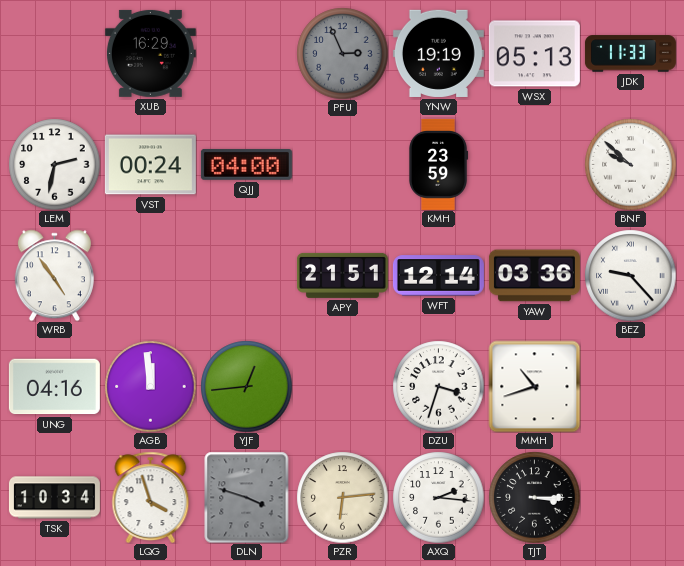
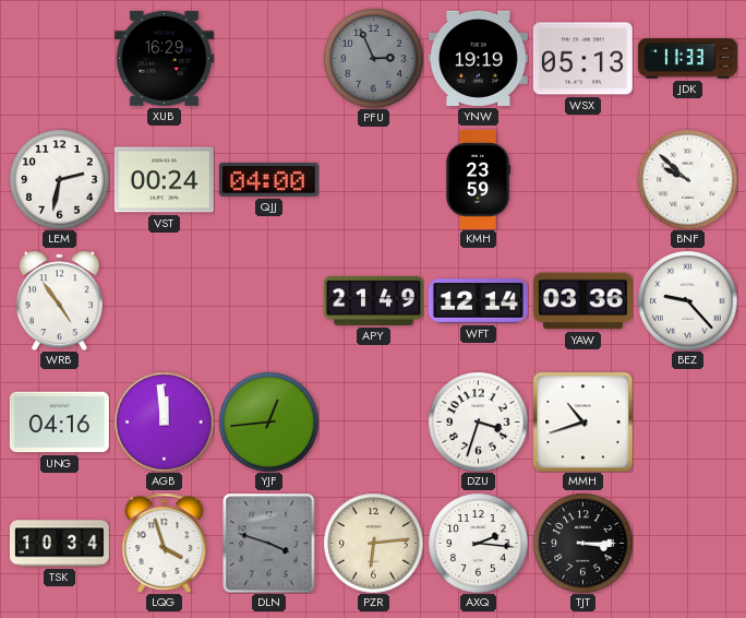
APY: 21:51 -> 21:49
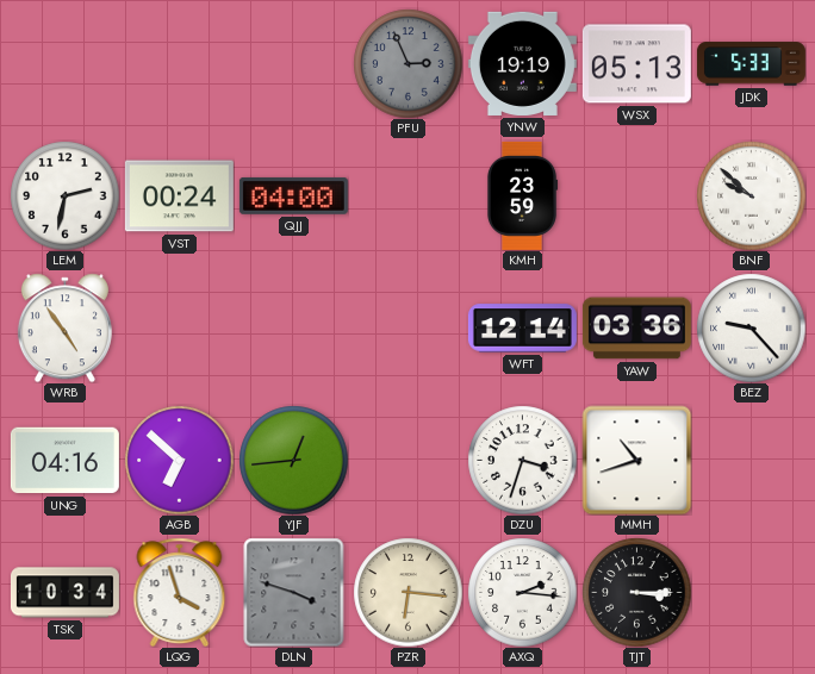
XUB: 16:29 -> none
JDK: 11:33 -> 5:33
APY: 21:49 -> none
AGB: 11:59 -> 6:52
PZR: 6:14 -> 6:16
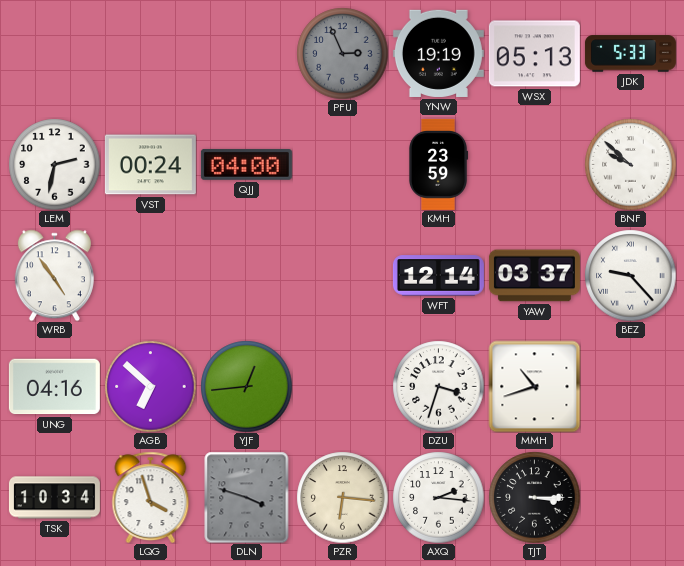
YAW: 03:36 -> 03:37
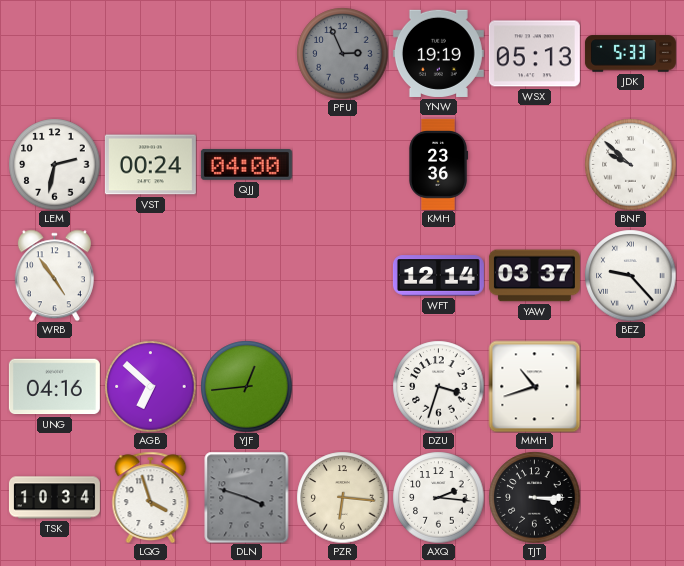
KMH: 23:59 -> 23:36
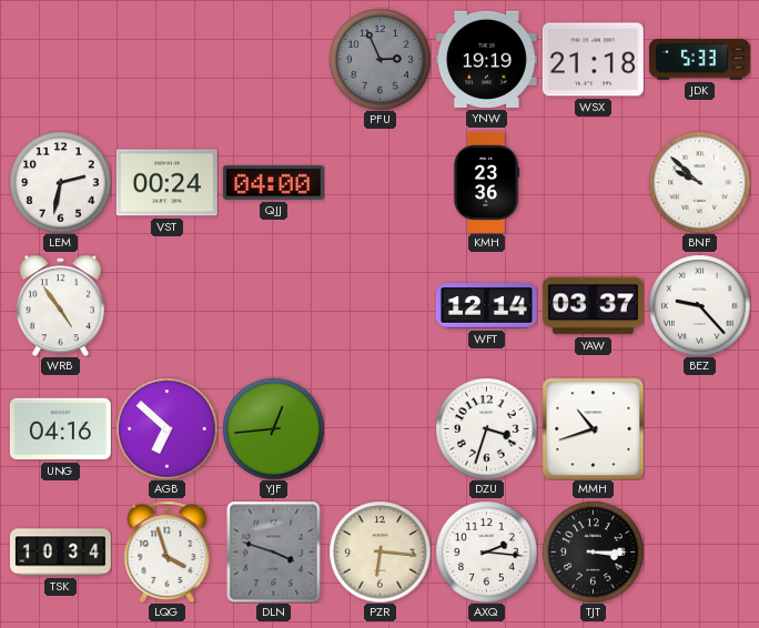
WSX: 05:13 -> 21:18
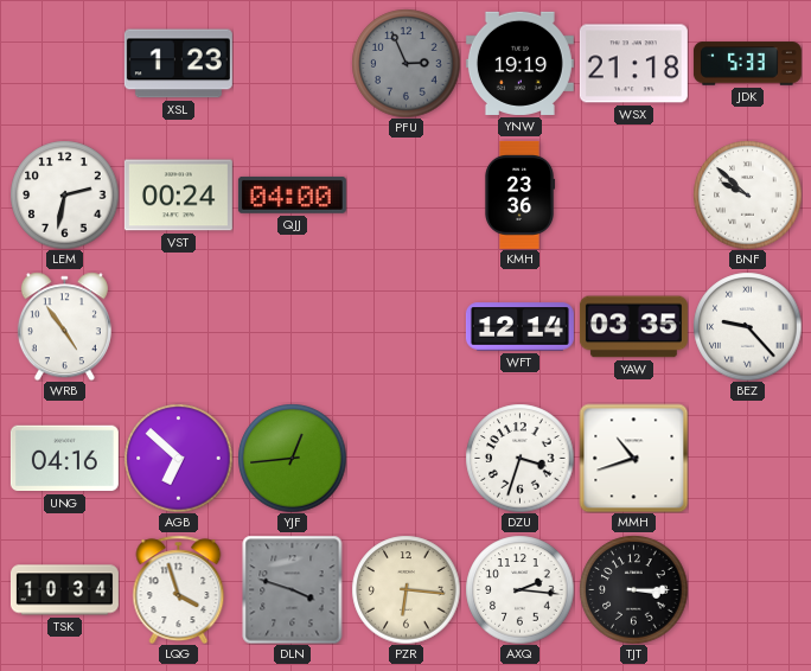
XSL: none -> 1:23
YAW: 03:37 -> 03:35
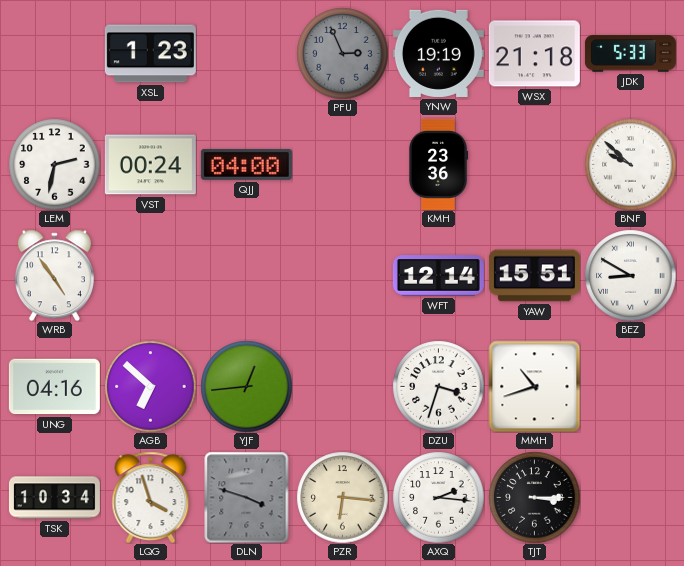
YAW: 03:35 -> 15:51
BEZ: 9:23 -> 8:50
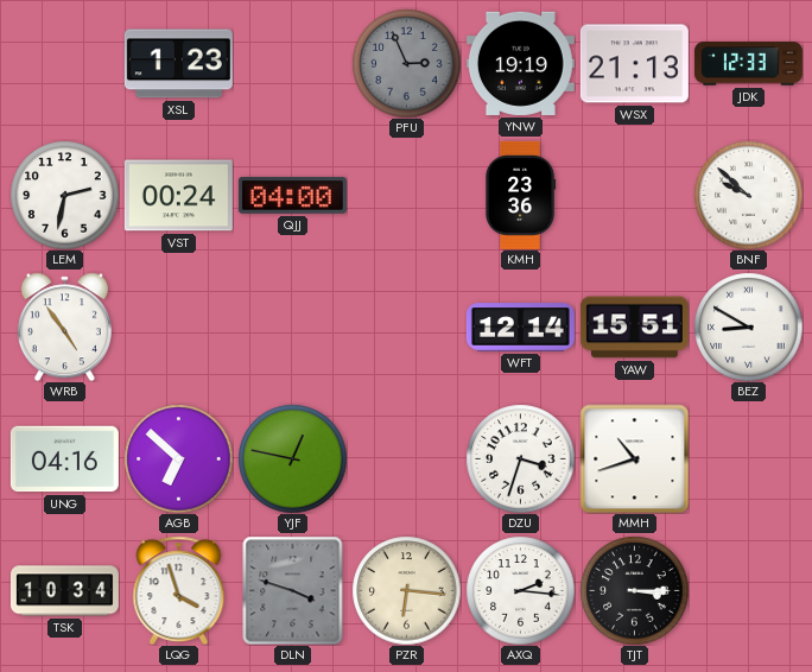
WSX: 21:18 -> 21:13
JDK: 5:33 -> 12:33
YJF: 12:44 -> 12:47
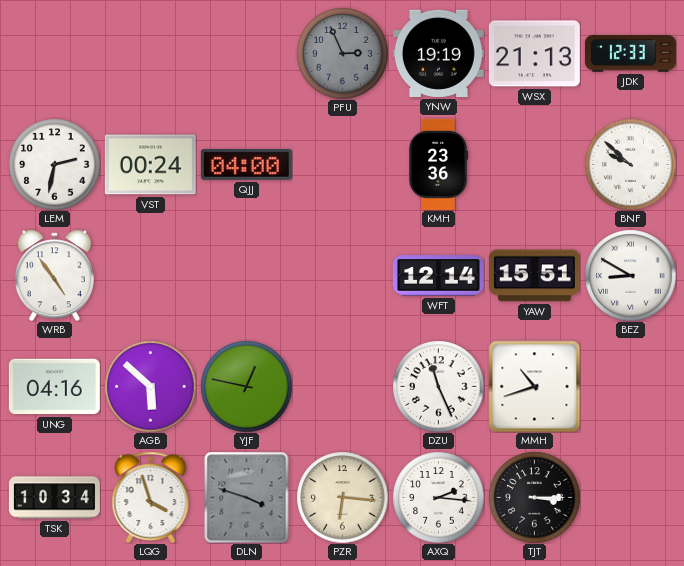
XSL: 1:23 -> none
AGB: 6:52 -> 5:52
DZU: 3:33 -> 11:26
